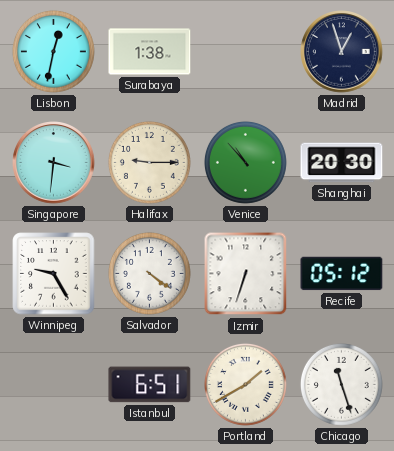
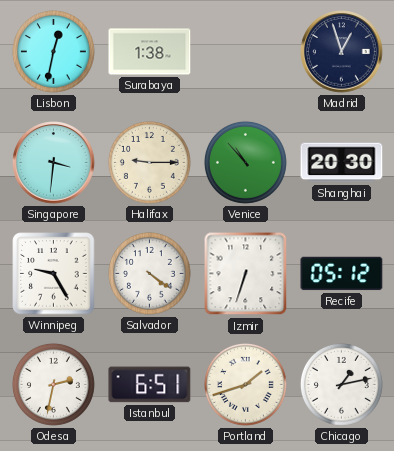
Odesa: none -> 2:32
Portland: 1:40 -> 1:42
Chicago: 11:27 -> 1:13
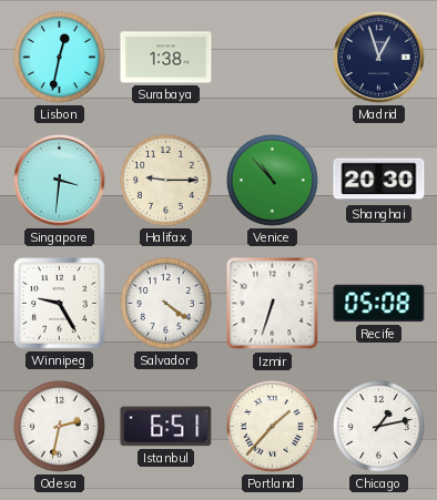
Recife: 05:12 -> 05:08
Portland: 1:42 -> 1:37
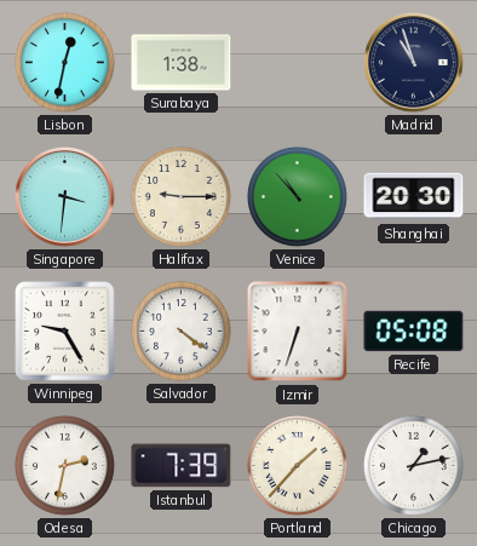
Madrid: 12:57 -> 10:57
Istanbul: 6:51 -> 7:39
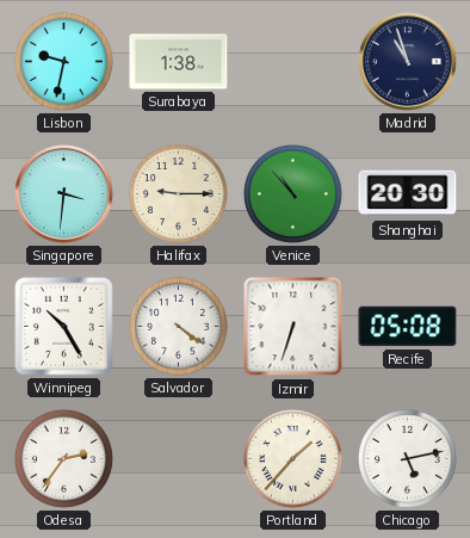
Lisbon: 12:32 -> 9:32
Winnipeg: 9:25 -> 10:25
Odesa: 2:32 -> 2:36
Istanbul: 7:39 -> none
Chicago: 1:13 -> 5:13
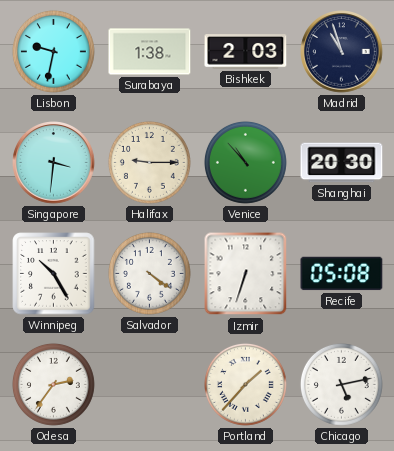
Bishkek: none -> 2:03
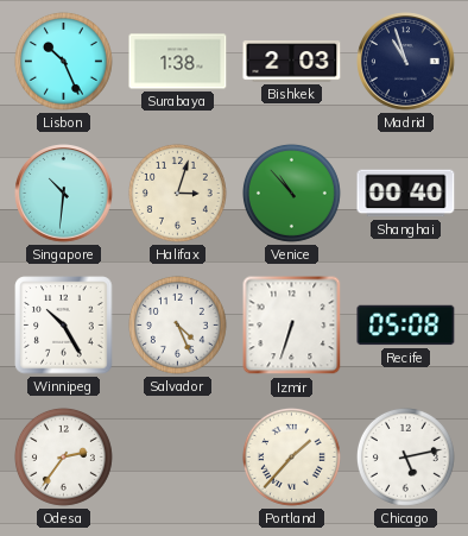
Lisbon: 9:32 -> 10:26
Singapore: 3:31 -> 10:31
Halifax: 9:15 -> 3:03
Shanghai: 20:30 -> 00:40
Salvador: 4:21 -> 4:26
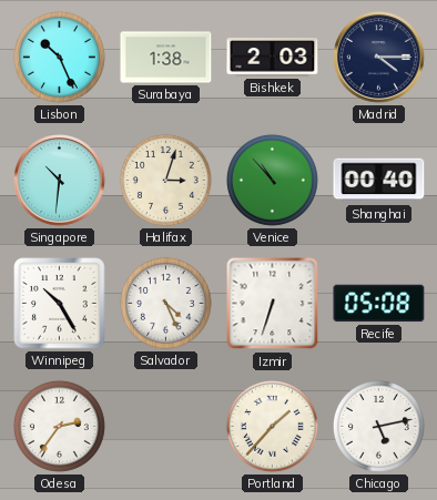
Madrid: 10:57 -> 4:15
